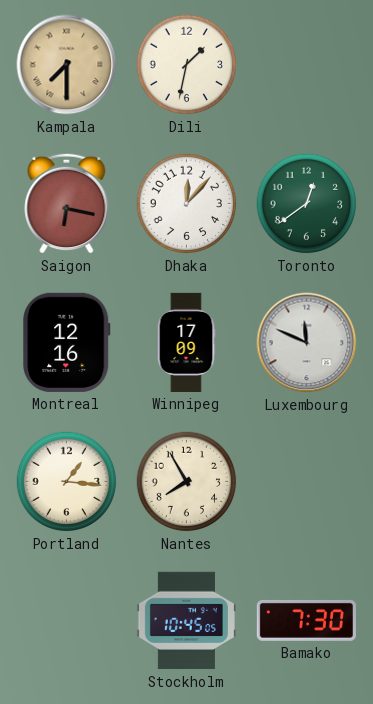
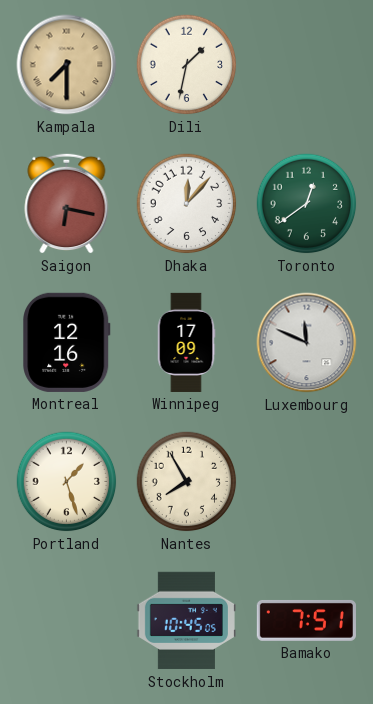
Portland: 1:16 -> 1:27
Bamako: 7:30 -> 7:51
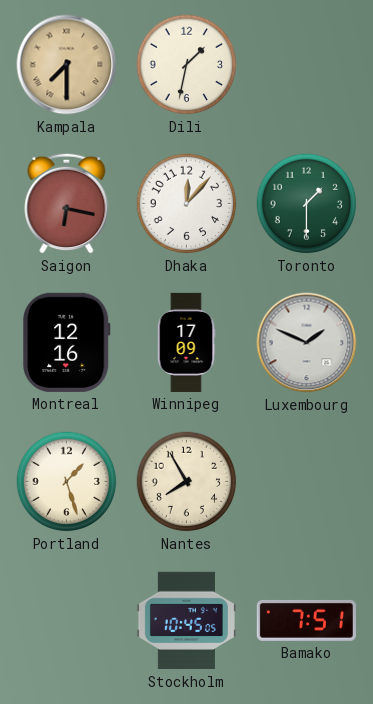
Toronto: 12:39 -> 1:30
Luxembourg: 11:49 -> 1:49
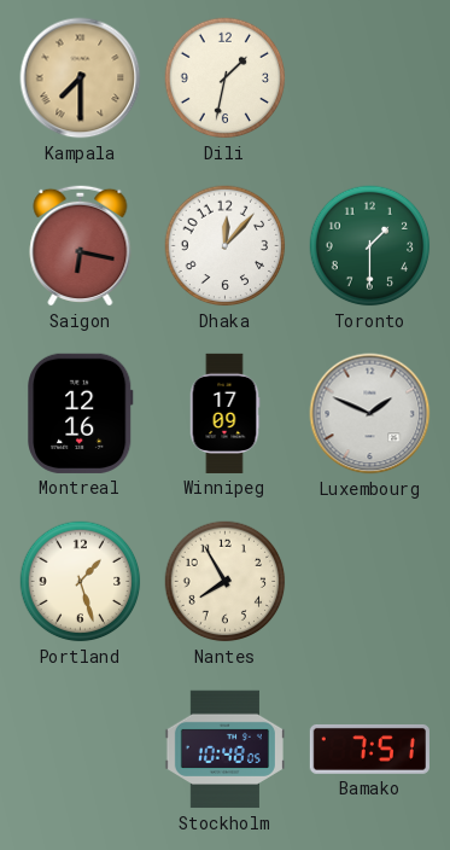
Stockholm: 10:45 -> 10:48
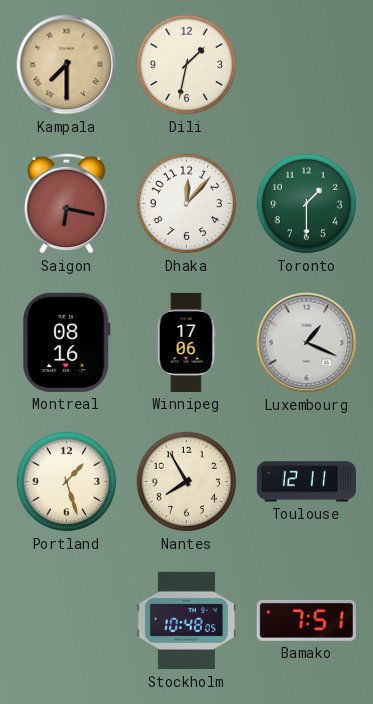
Montreal: 12:16 -> 08:16
Winnipeg: 17:09 -> 17:06
Luxembourg: 1:49 -> 1:19
Toulouse: none -> 12:11
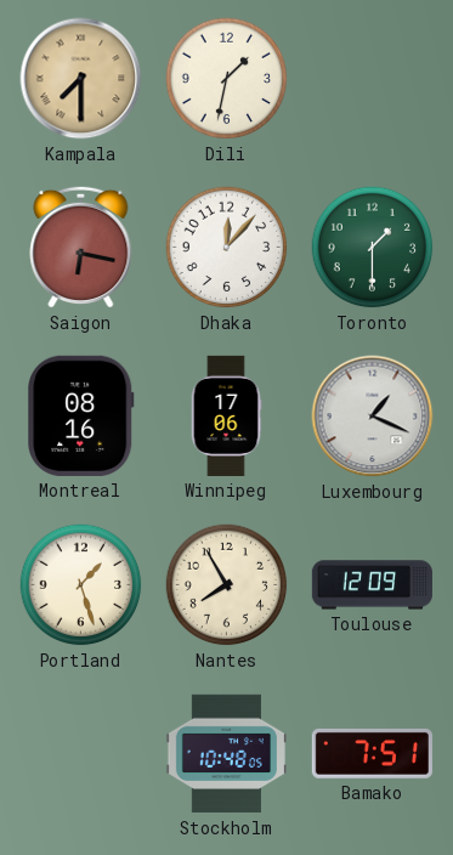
Toulouse: 12:11 -> 12:09
